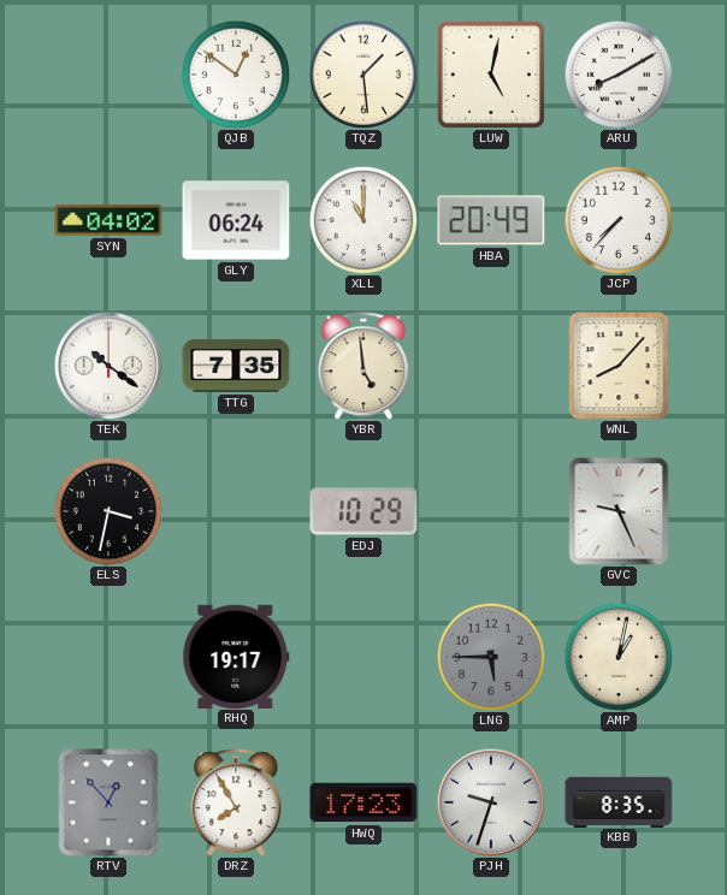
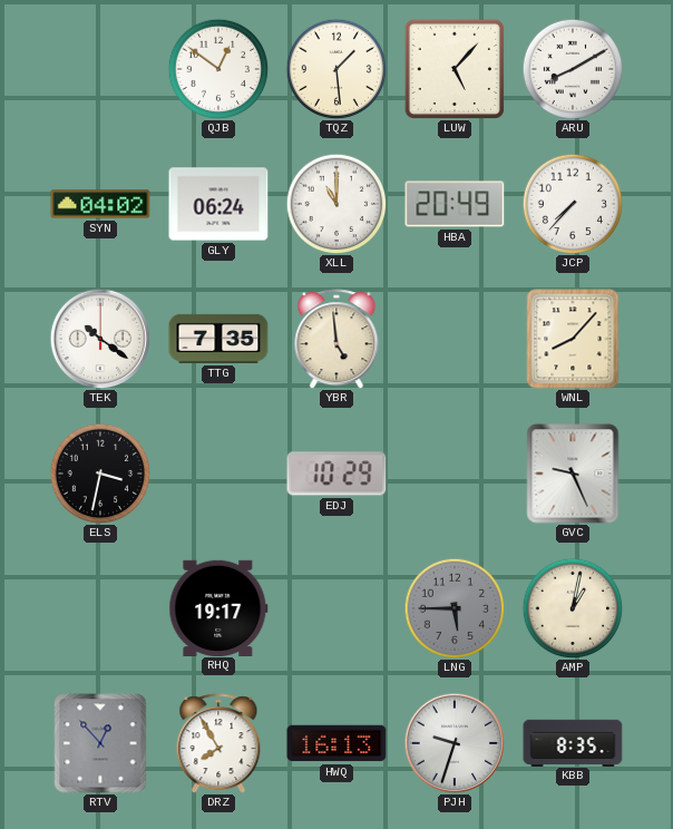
LUW: 5:02 -> 5:07
HWQ: 17:23 -> 16:13
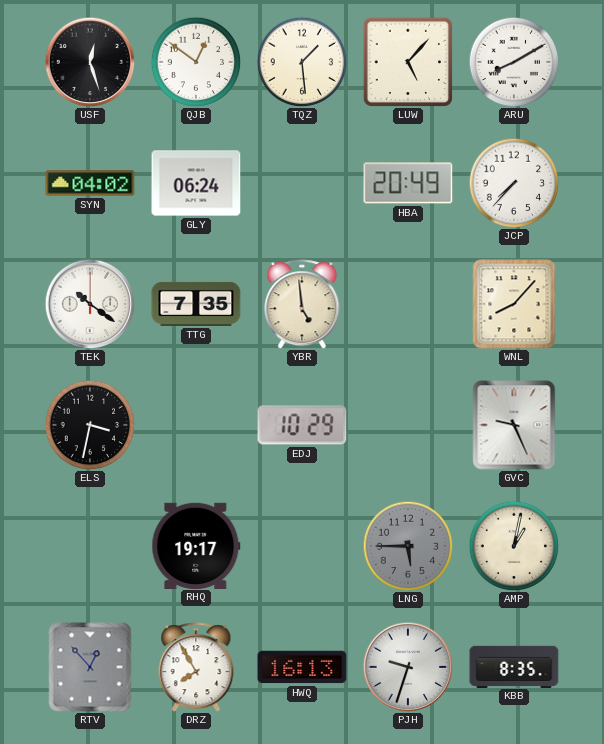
USF: none -> 12:27
XLL: 11:00 -> none
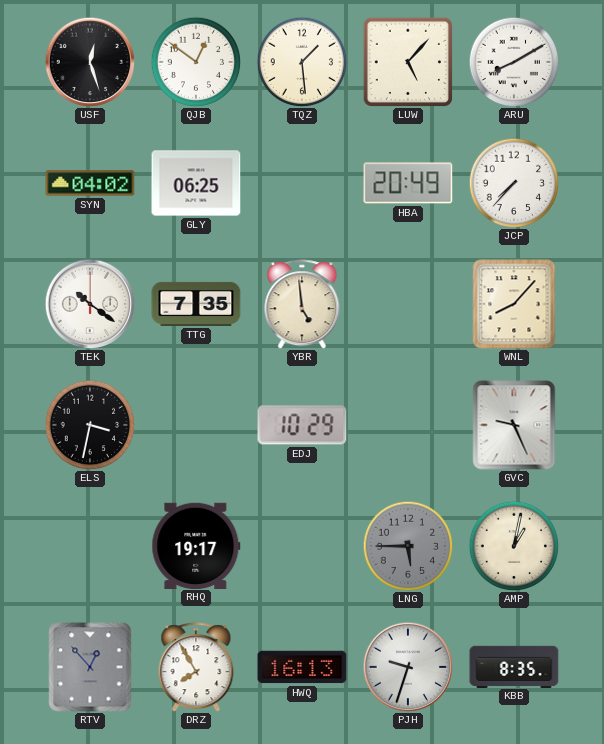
GLY: 06:24 -> 06:25
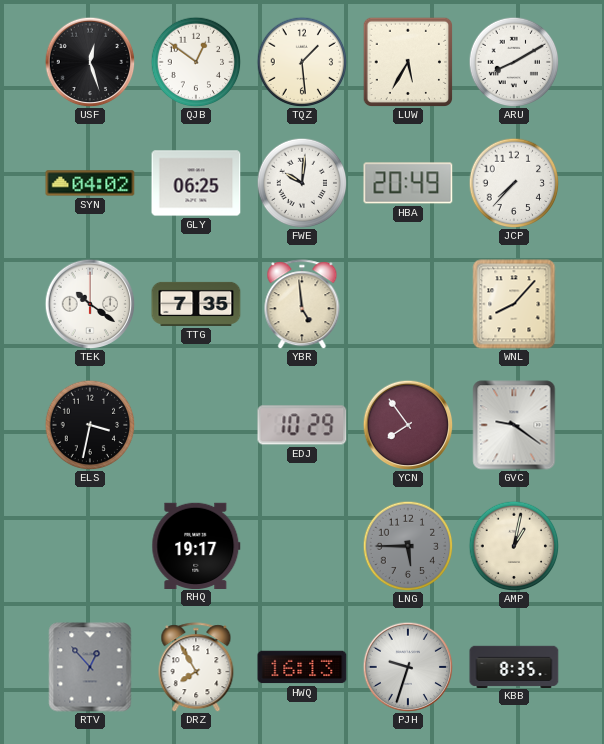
LUW: 5:07 -> 5:35
FWE: none -> 10:01
YCN: none -> 7:54
GVC: 9:26 -> 9:21
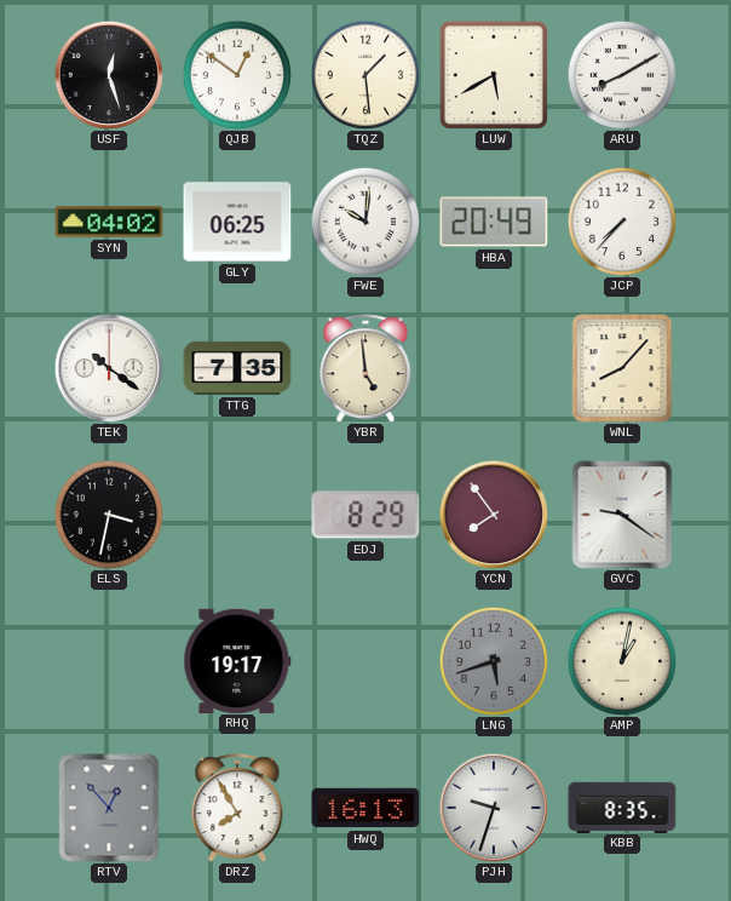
LUW: 5:35 -> 5:40
EDJ: 10:29 -> 8:29
LNG: 5:45 -> 5:42
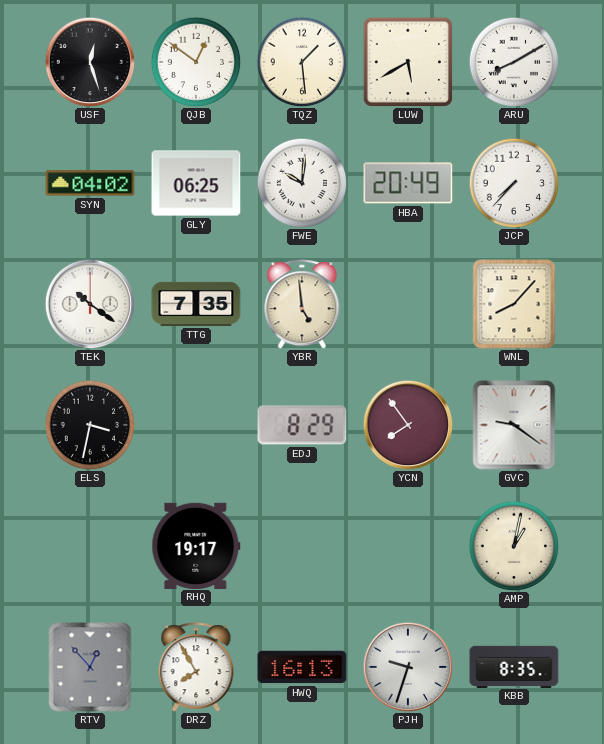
LNG: 5:42 -> none
